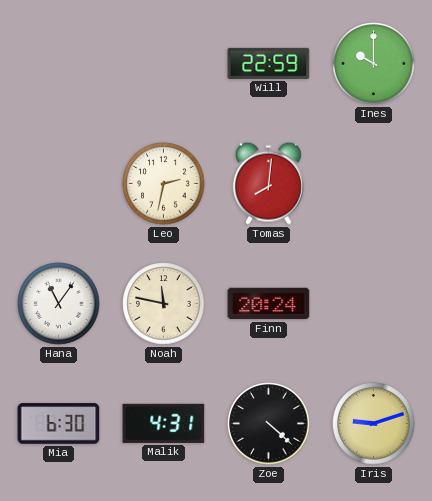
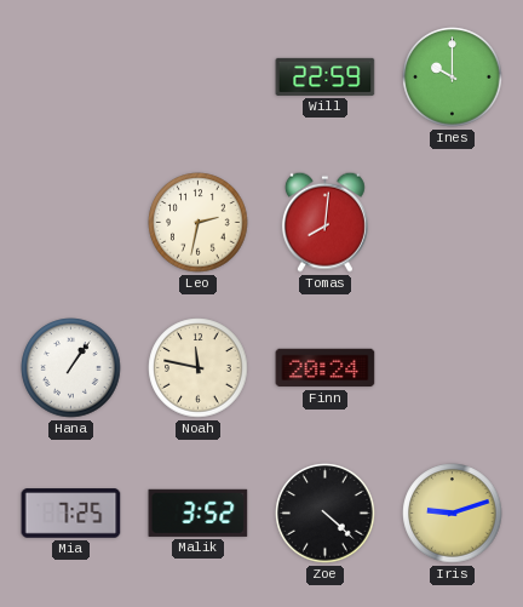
Hana: 11:06 -> 1:06
Mia: 6:30 -> 7:25
Malik: 4:31 -> 3:52
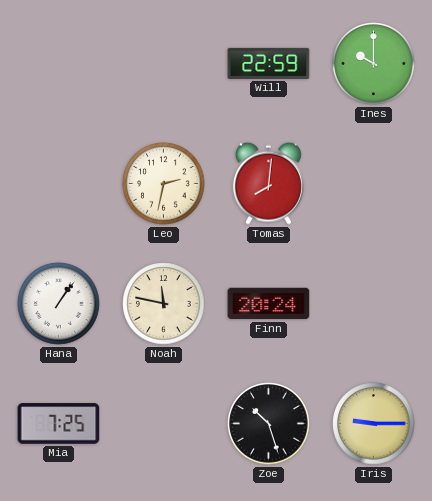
Malik: 3:52 -> none
Zoe: 4:22 -> 10:27
Iris: 9:12 -> 9:15
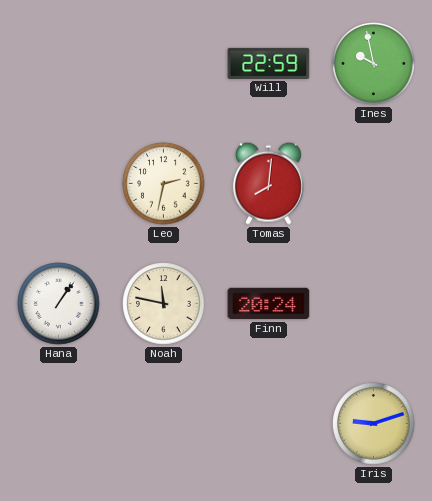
Ines: 10:00 -> 9:58
Mia: 7:25 -> none
Zoe: 10:27 -> none
Iris: 9:15 -> 9:12
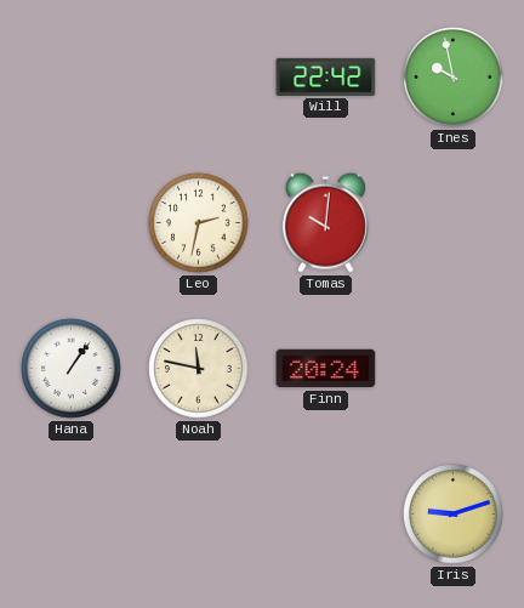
Will: 22:59 -> 22:42
Tomas: 8:01 -> 10:01
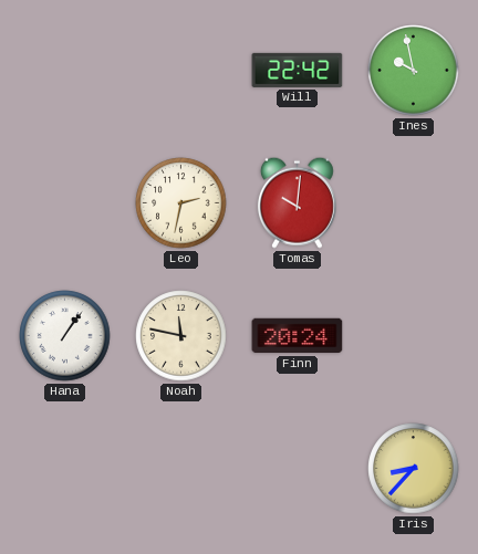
Iris: 9:12 -> 8:37
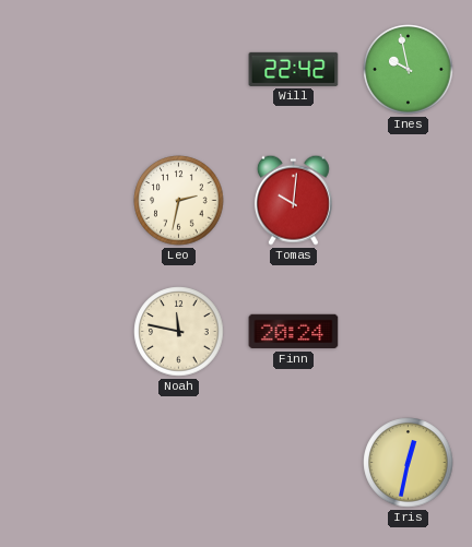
Hana: 1:06 -> none
Iris: 8:37 -> 12:32
